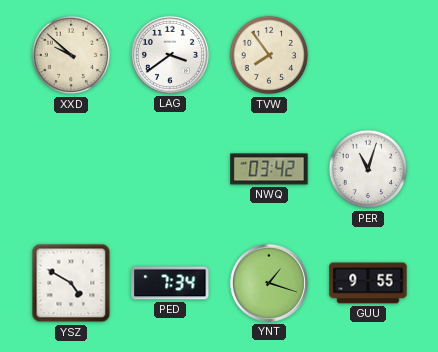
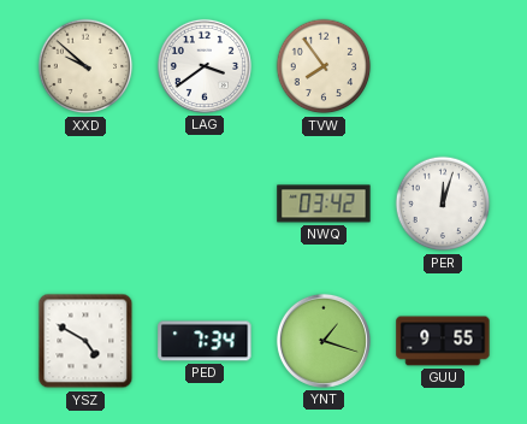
PER: 11:03 -> 12:03
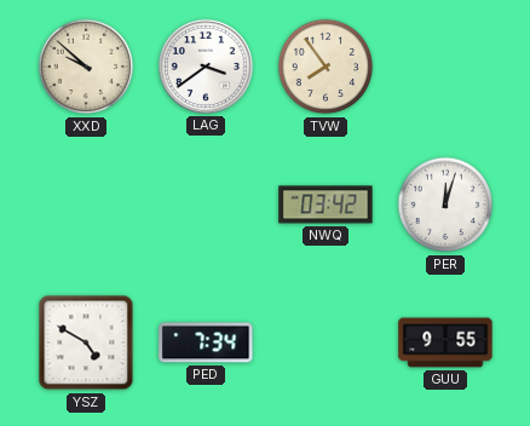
YNT: 1:18 -> none
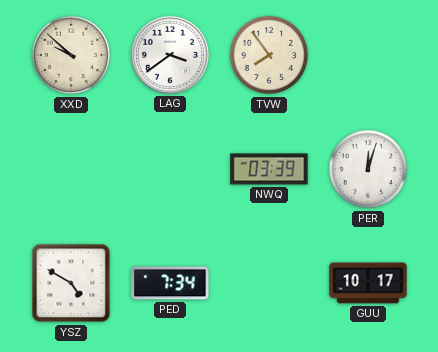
NWQ: 03:42 -> 03:39
GUU: 9:55 -> 10:17
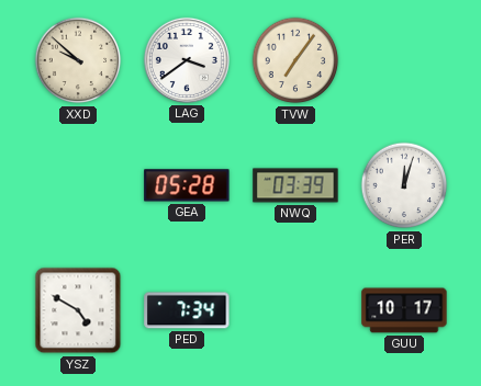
TVW: 7:54 -> 7:06
GEA: none -> 05:28
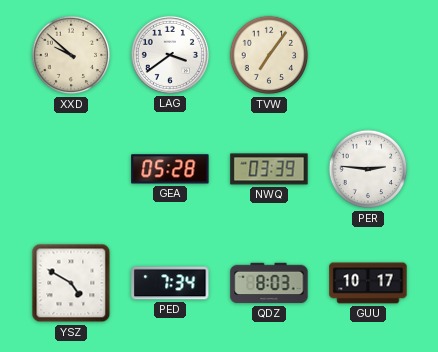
PER: 12:03 -> 2:46
QDZ: none -> 8:03
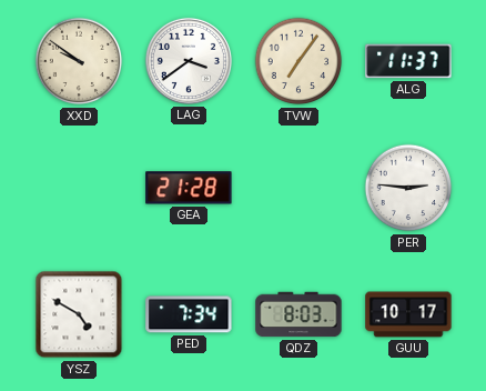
XXD: 9:52 -> 9:51
ALG: none -> 11:37
GEA: 05:28 -> 21:28
NWQ: 03:39 -> none
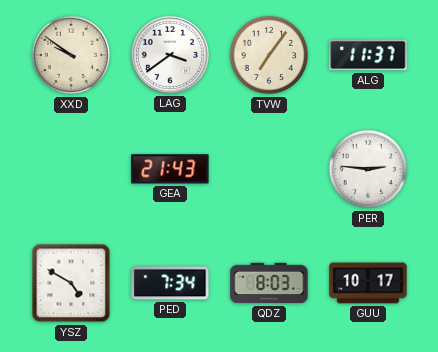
GEA: 21:28 -> 21:43
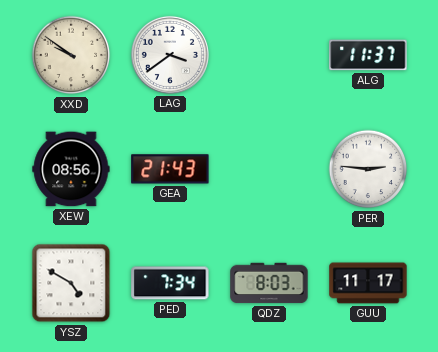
TVW: 7:06 -> none
XEW: none -> 08:56
GUU: 10:17 -> 11:17
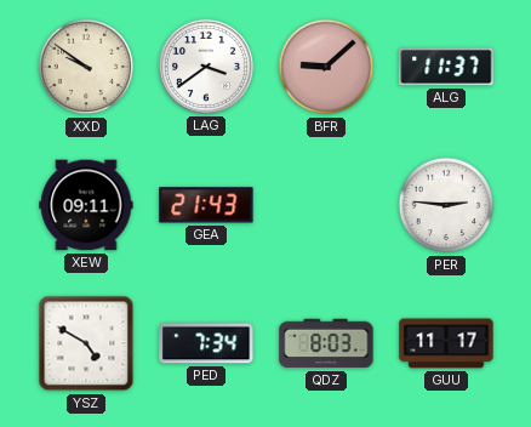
BFR: none -> 9:08
XEW: 08:56 -> 09:11
